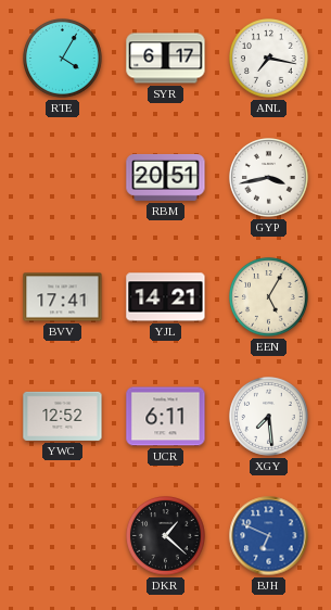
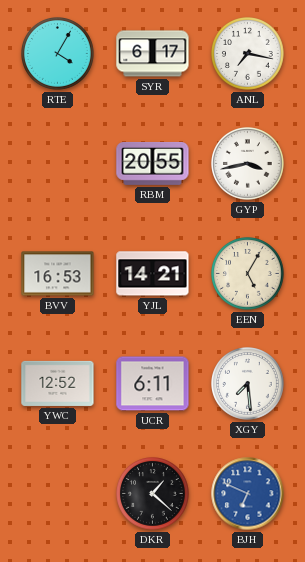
RBM: 20:51 -> 20:55
BVV: 17:41 -> 16:53
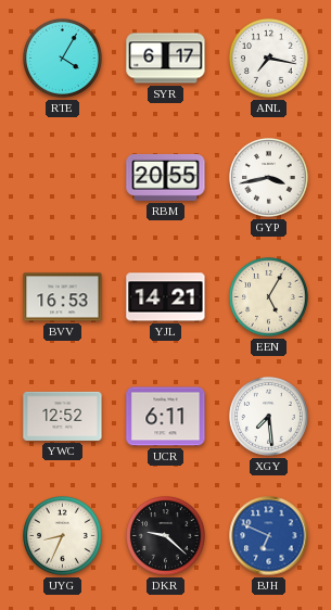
UYG: none -> 8:34
DKR: 1:22 -> 9:22
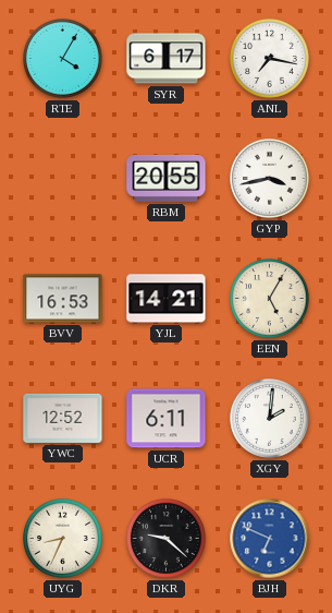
XGY: 7:29 -> 2:01
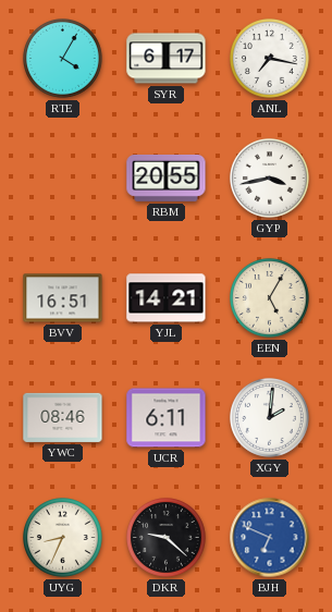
BVV: 16:53 -> 16:51
YWC: 12:52 -> 08:46
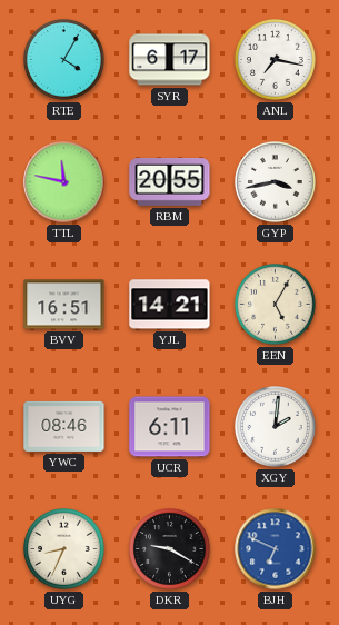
TTL: none -> 11:47
DKR: 9:22 -> 9:20
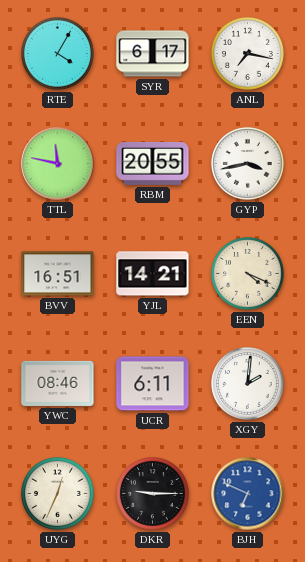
EEN: 5:05 -> 4:19
UYG: 8:34 -> 12:34
DKR: 9:20 -> 9:15
